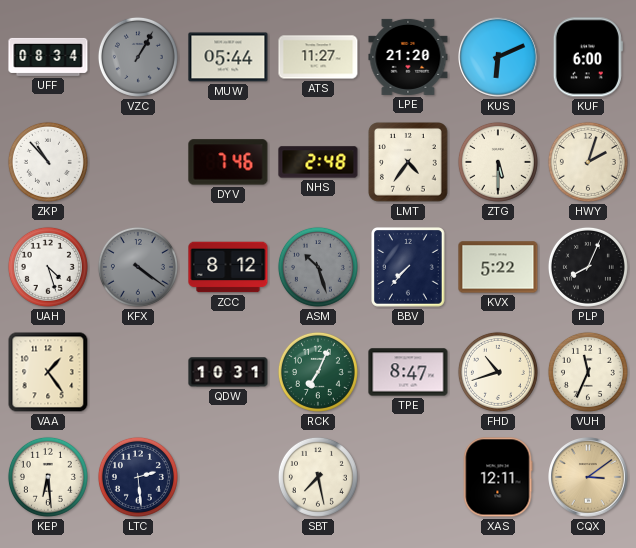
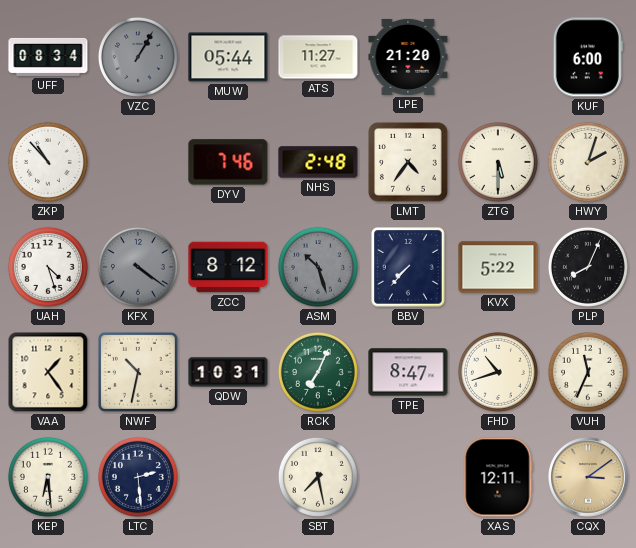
KUS: 6:11 -> none
NWF: none -> 10:32
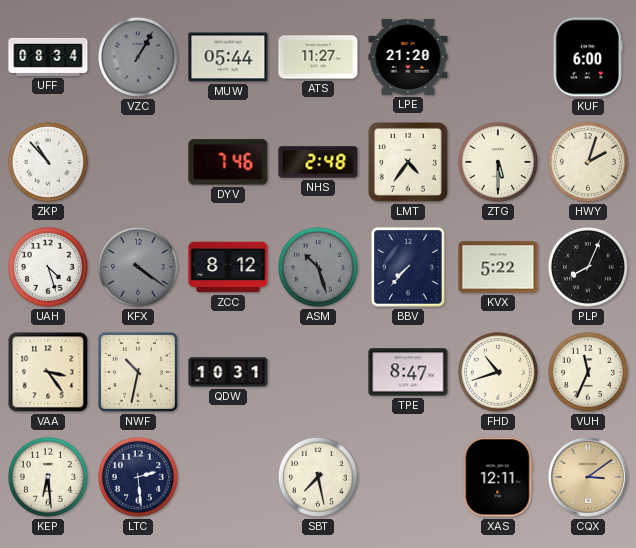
VAA: 1:24 -> 3:24
RCK: 7:04 -> none
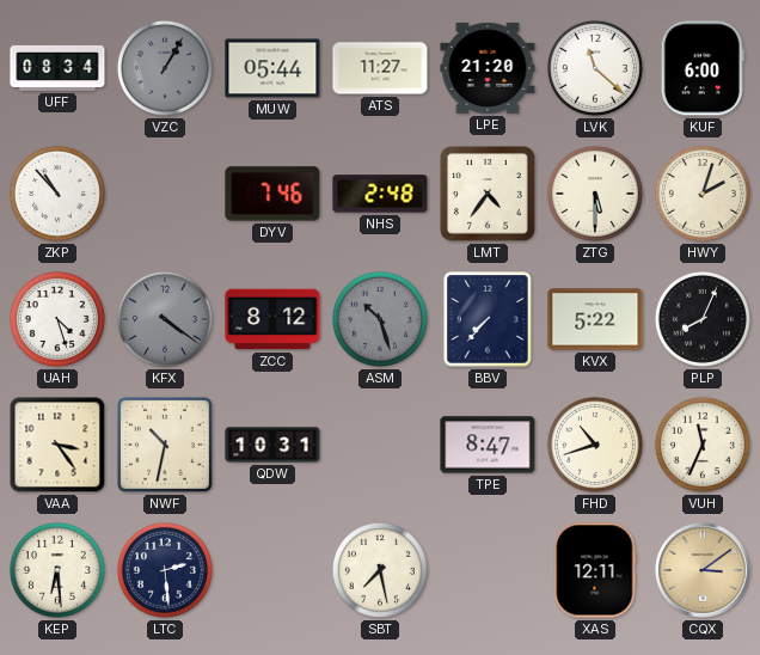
LVK: none -> 11:22
